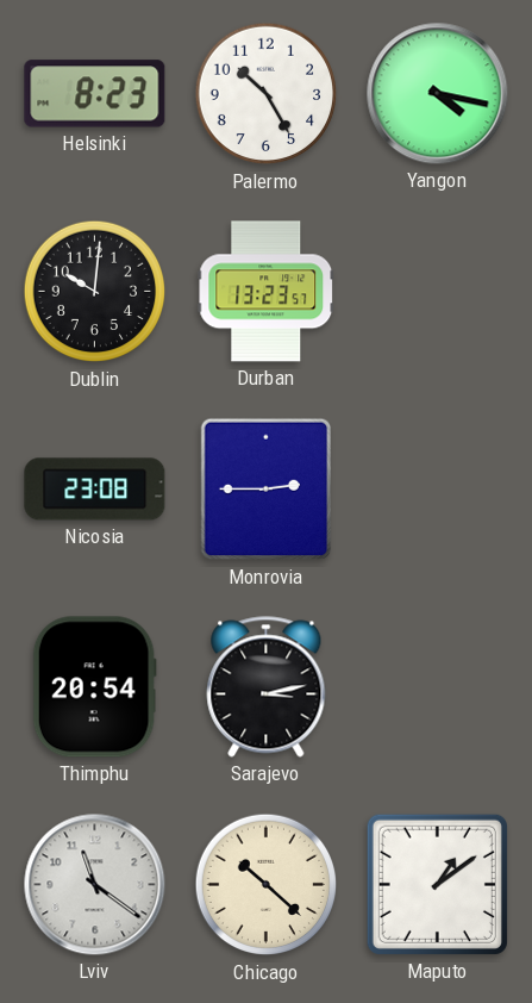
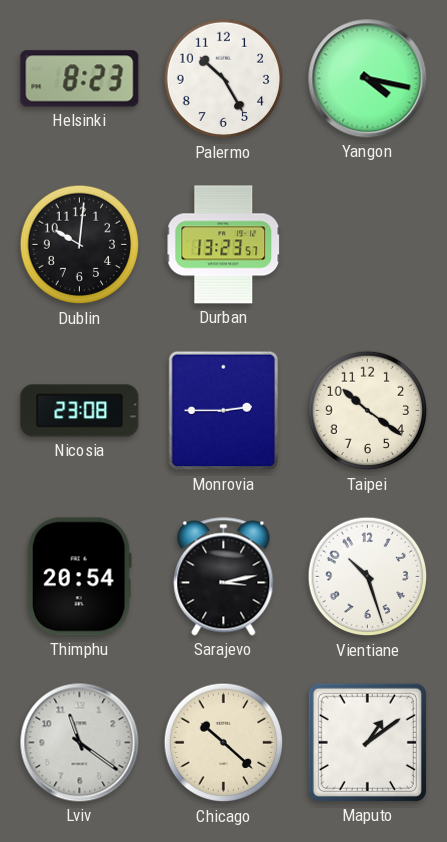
Taipei: none -> 10:21
Vientiane: none -> 10:27
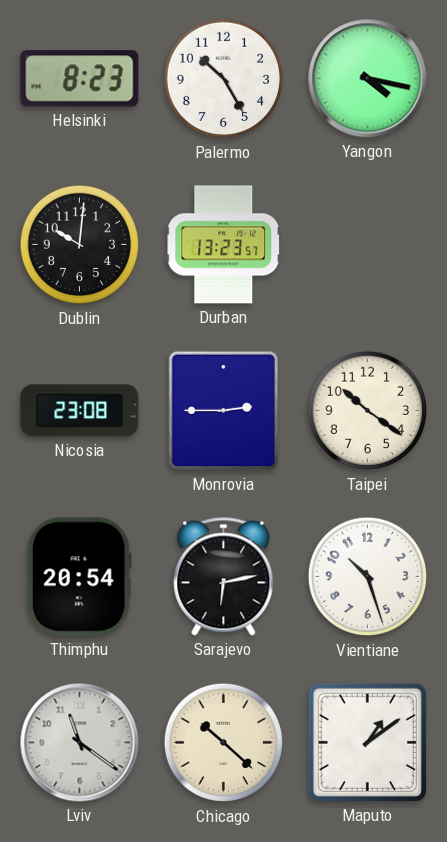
Sarajevo: 3:13 -> 6:13
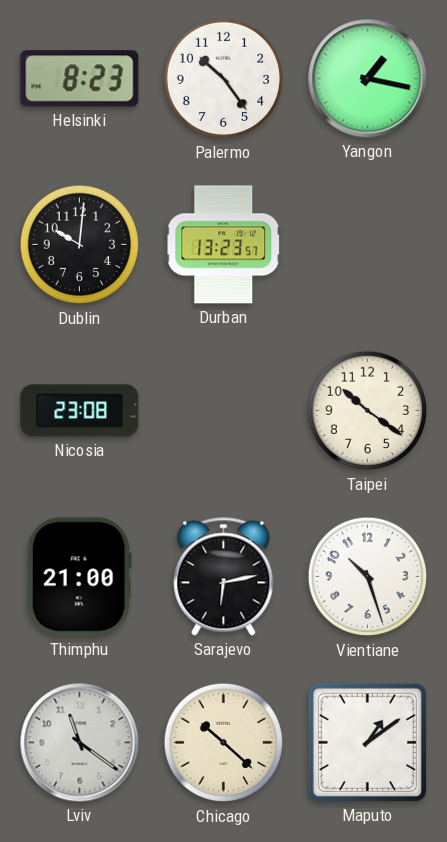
Palermo: 10:25 -> 10:24
Yangon: 4:17 -> 1:17
Monrovia: 2:45 -> none
Thimphu: 20:54 -> 21:00
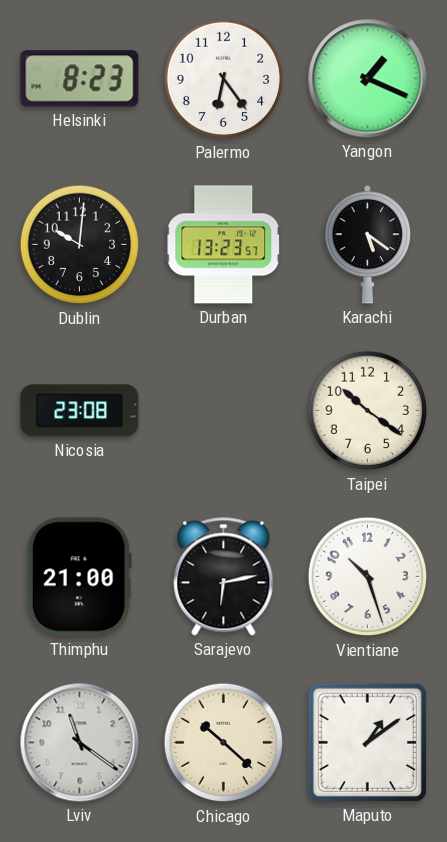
Palermo: 10:24 -> 6:24
Yangon: 1:17 -> 1:19
Karachi: none -> 5:21
